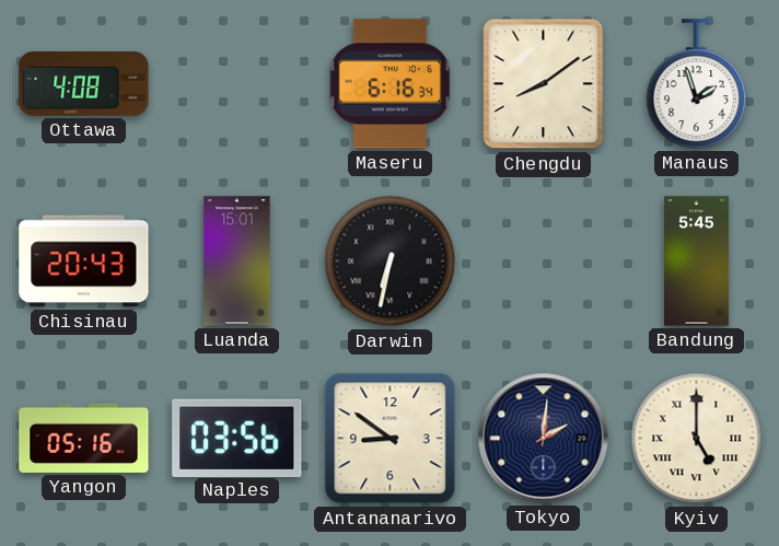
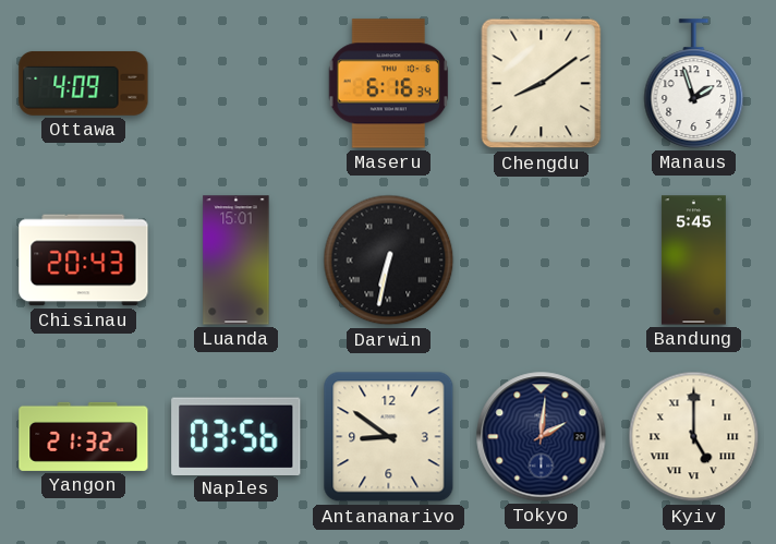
Ottawa: 4:08 -> 4:09
Yangon: 05:16 -> 21:32
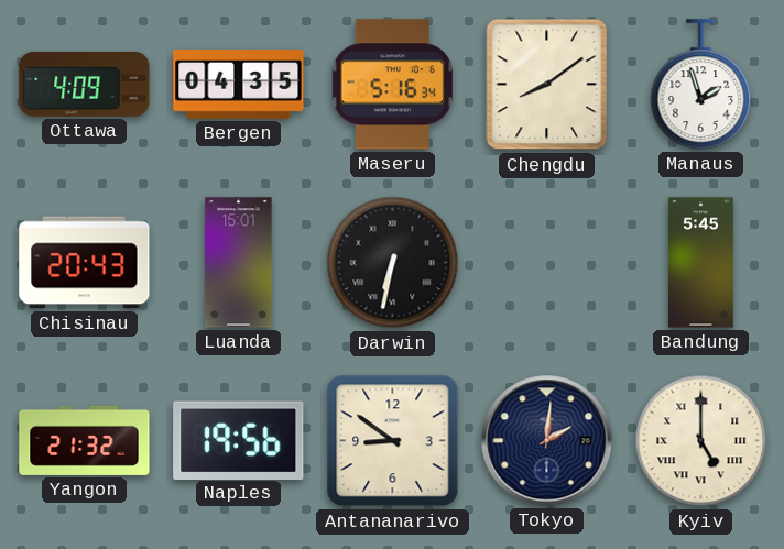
Bergen: none -> 04:35
Maseru: 6:16 -> 5:16
Naples: 03:56 -> 19:56
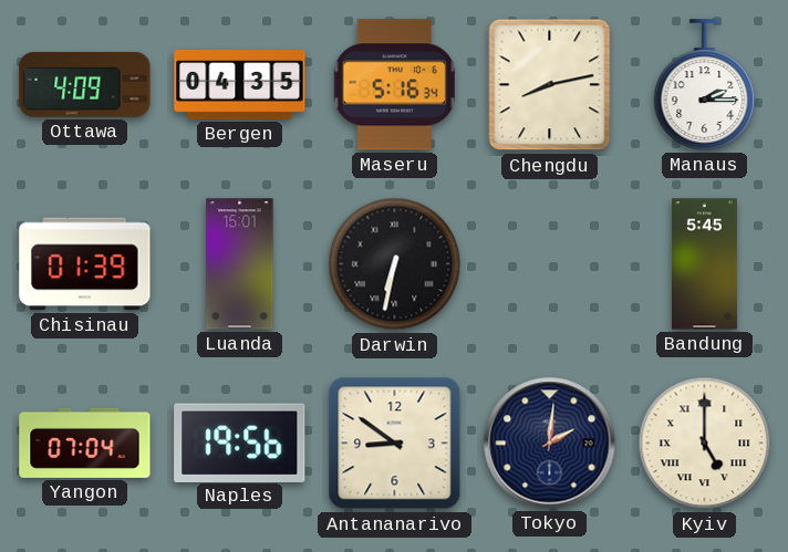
Chengdu: 8:09 -> 8:13
Manaus: 1:57 -> 2:15
Chisinau: 20:43 -> 01:39
Yangon: 21:32 -> 07:04
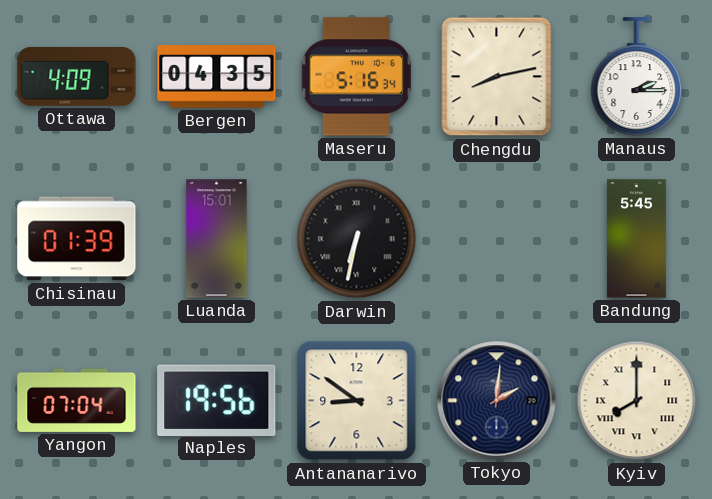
Kyiv: 5:00 -> 8:00
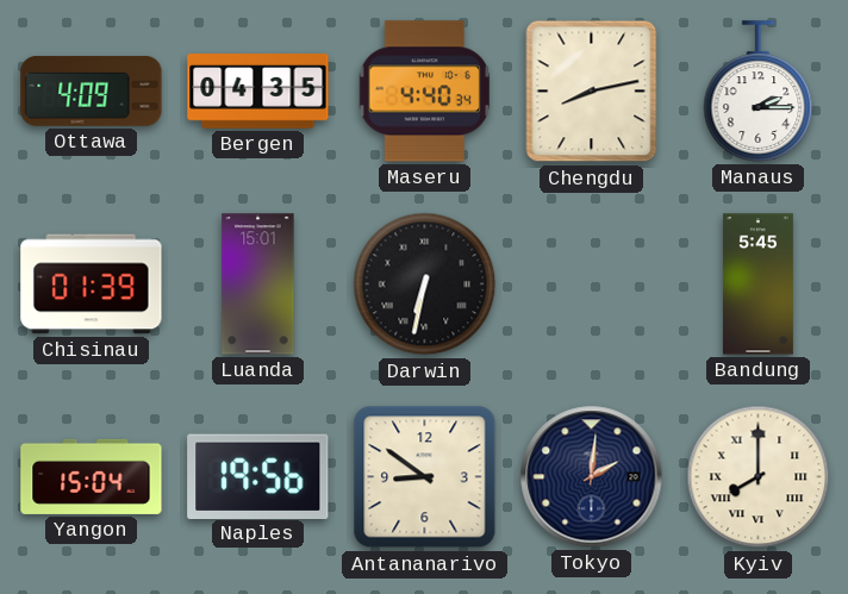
Maseru: 5:16 -> 4:40
Yangon: 07:04 -> 15:04
